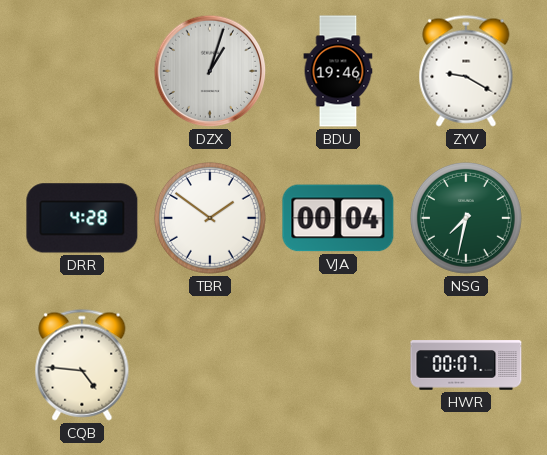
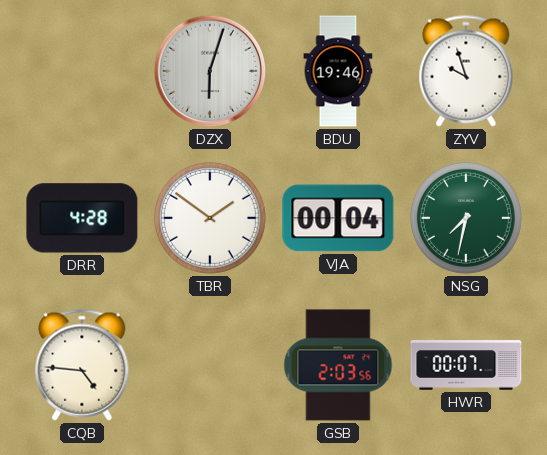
DZX: 1:03 -> 6:03
ZYV: 9:20 -> 9:57
GSB: none -> 2:03
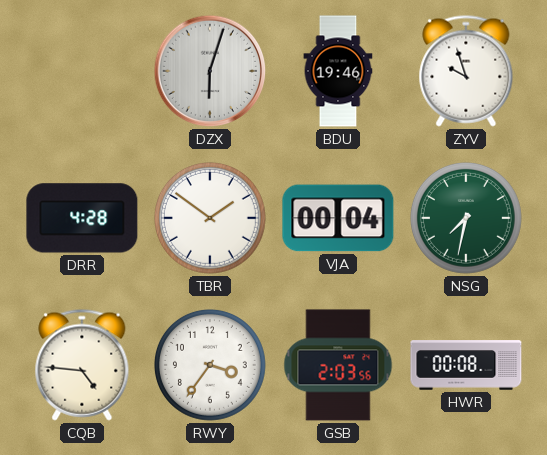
RWY: none -> 3:36
HWR: 00:07 -> 00:08
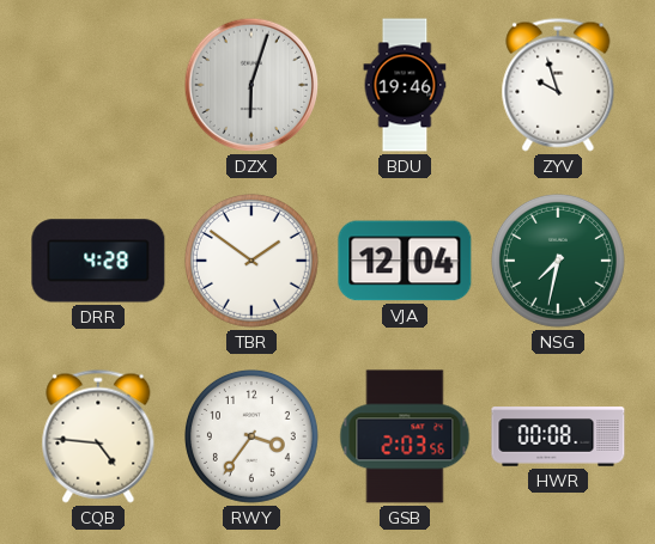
VJA: 00:04 -> 12:04
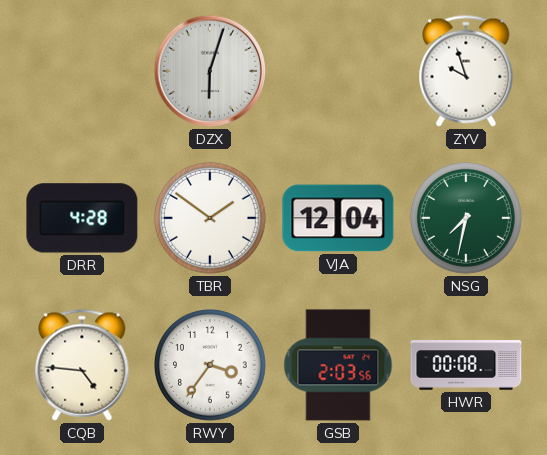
BDU: 19:46 -> none
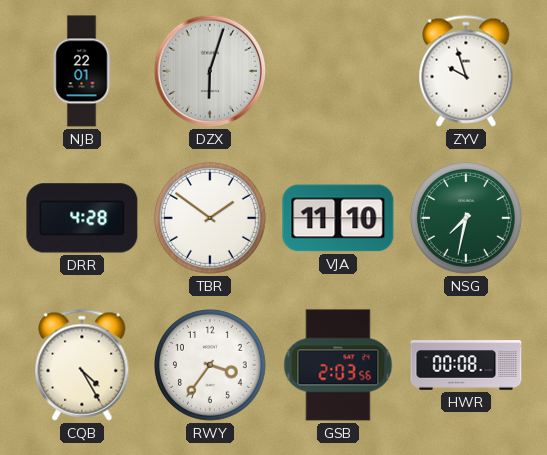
NJB: none -> 22:01
VJA: 12:04 -> 11:10
CQB: 4:46 -> 4:25
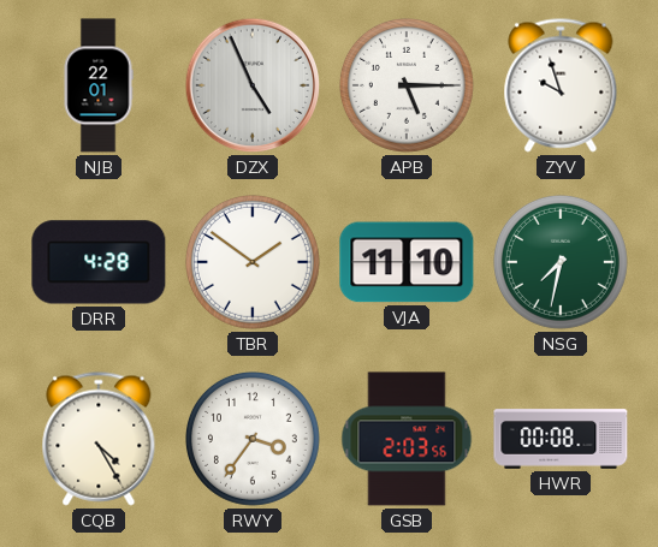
DZX: 6:03 -> 4:56
APB: none -> 5:15
